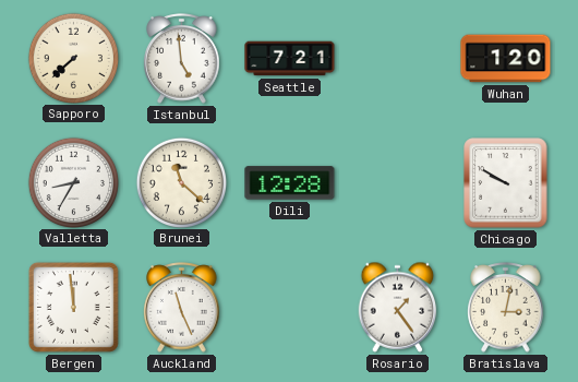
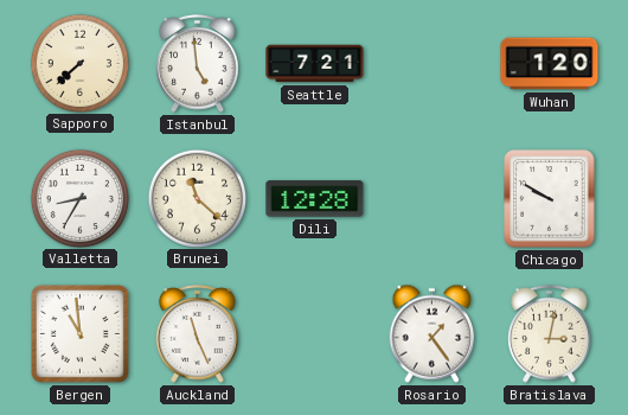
Bergen: 11:59 -> 10:59
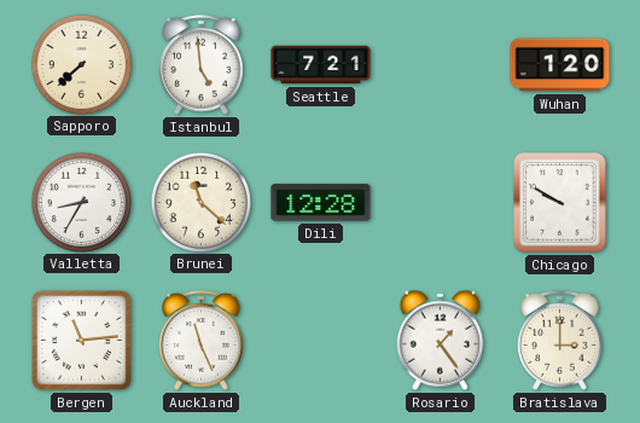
Bergen: 10:59 -> 11:14
Bratislava: 3:02 -> 3:00
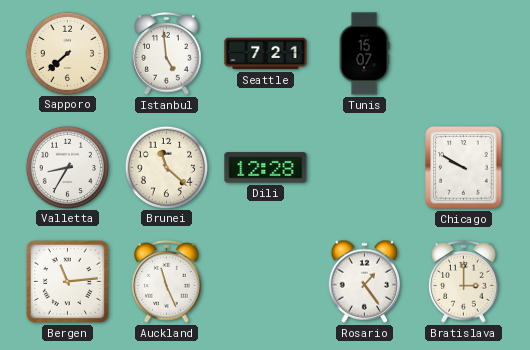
Tunis: none -> 15:07
Wuhan: 1:20 -> none
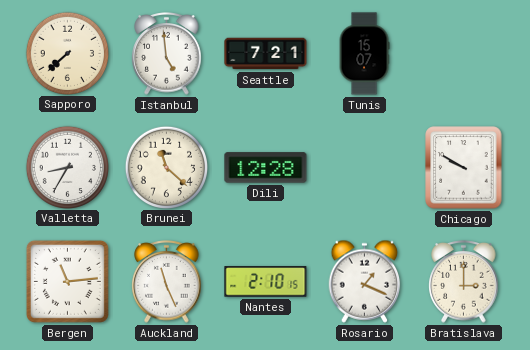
Nantes: none -> 2:10
Rosario: 1:24 -> 1:19
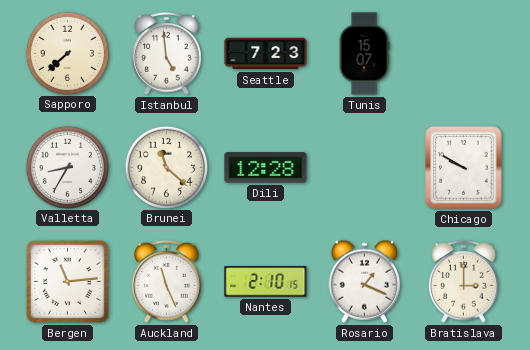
Seattle: 7:21 -> 7:23
